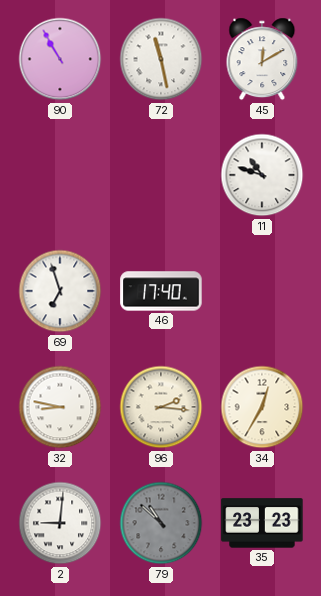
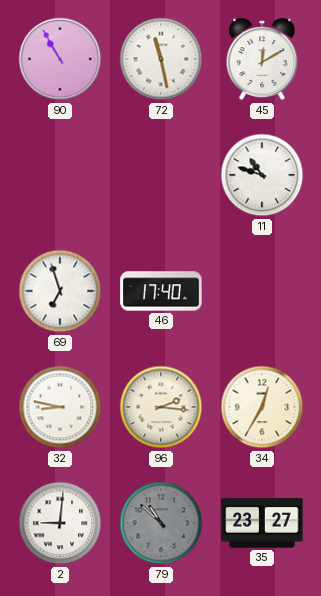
35: 23:23 -> 23:27
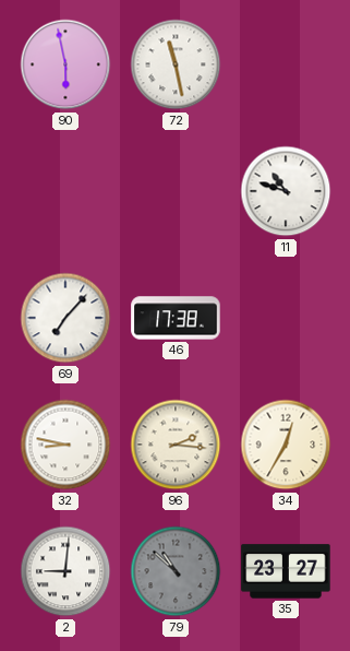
90: 10:55 -> 5:58
45: 12:10 -> none
69: 6:57 -> 7:07
46: 17:40 -> 17:38
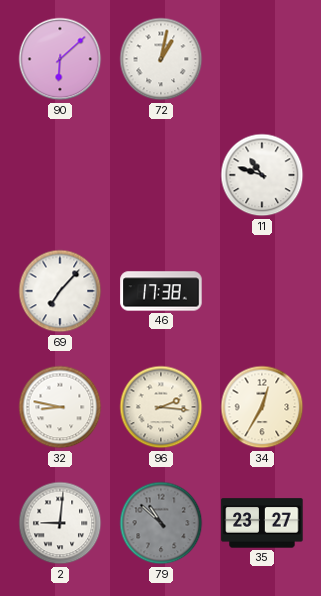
90: 5:58 -> 6:08
72: 11:28 -> 1:02
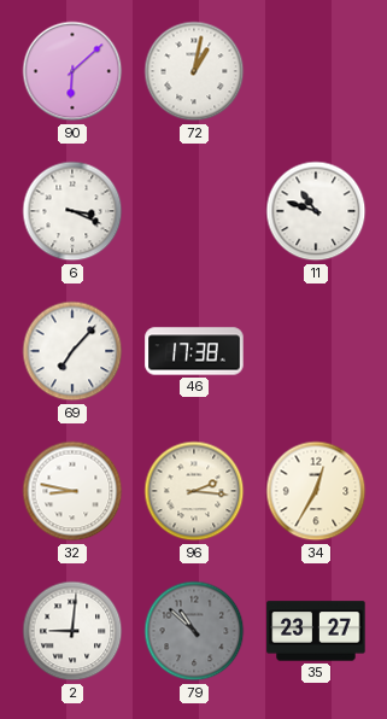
6: none -> 3:19
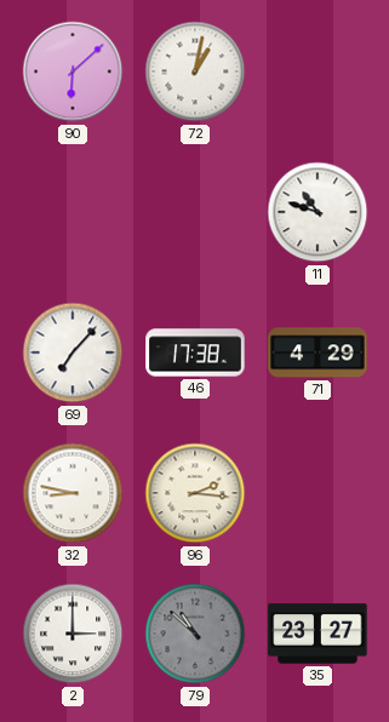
6: 3:19 -> none
71: none -> 4:29
34: 12:35 -> none
2: 9:01 -> 3:00
